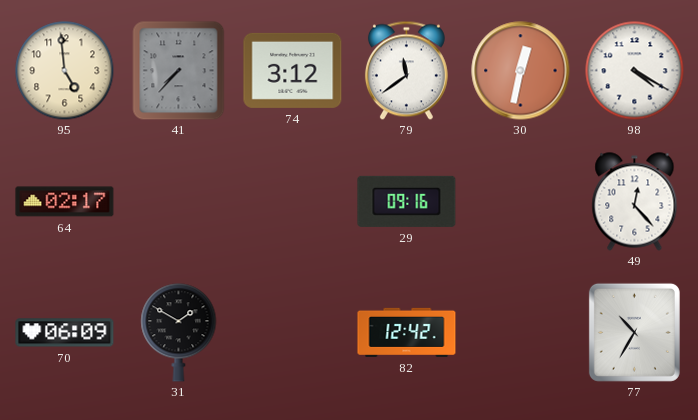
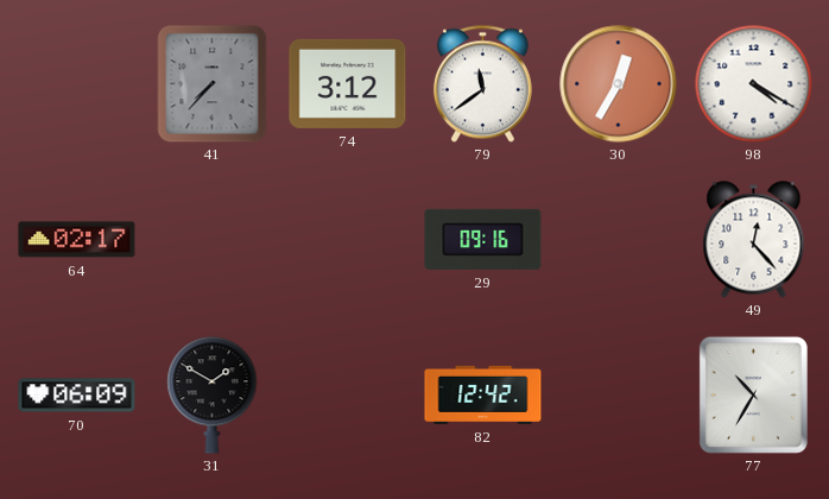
95: 4:59 -> none
30: 12:32 -> 12:35
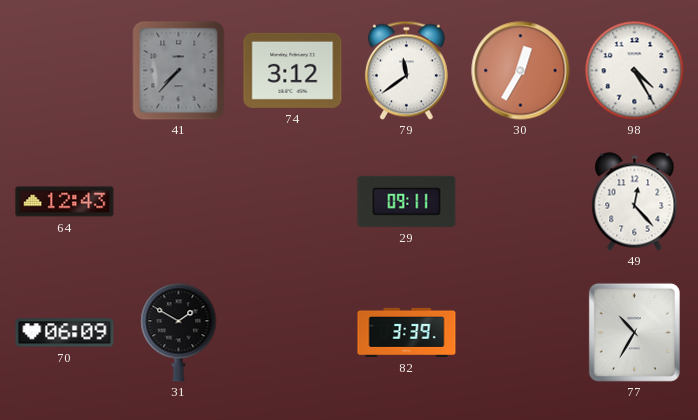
98: 4:20 -> 4:25
64: 02:17 -> 12:43
29: 09:16 -> 09:11
82: 12:42 -> 3:39
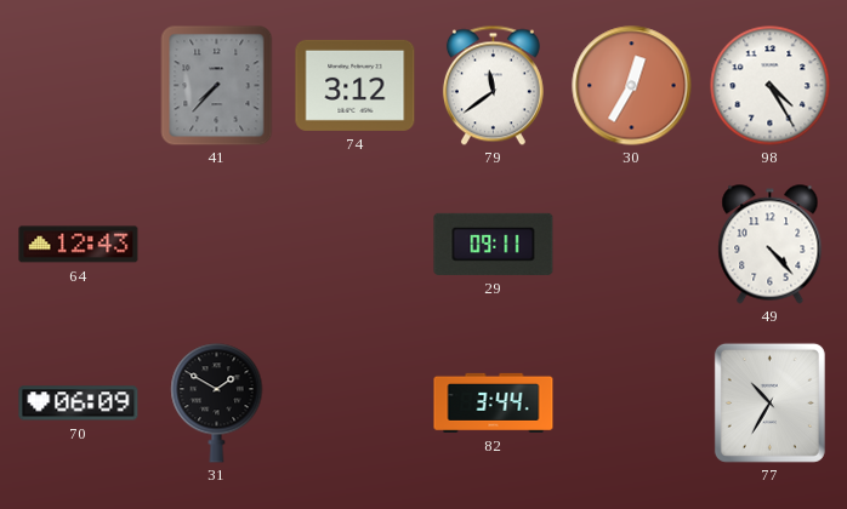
49: 12:23 -> 4:23
82: 3:39 -> 3:44
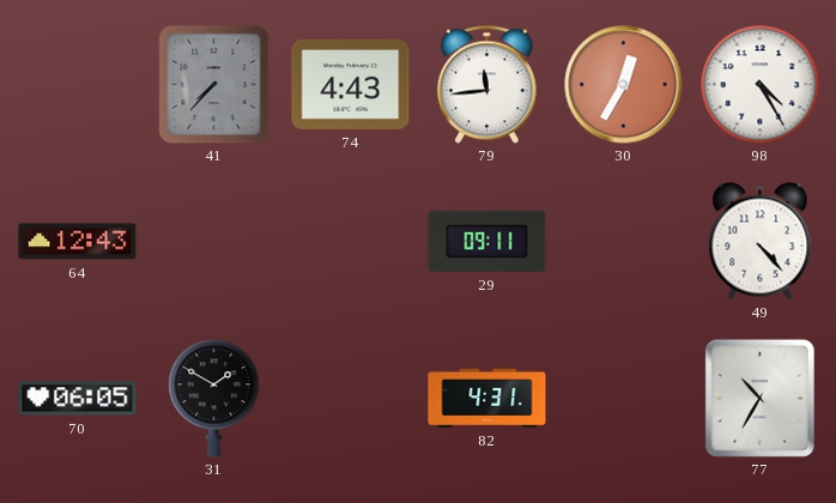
74: 3:12 -> 4:43
79: 11:39 -> 11:44
70: 06:09 -> 06:05
82: 3:44 -> 4:31
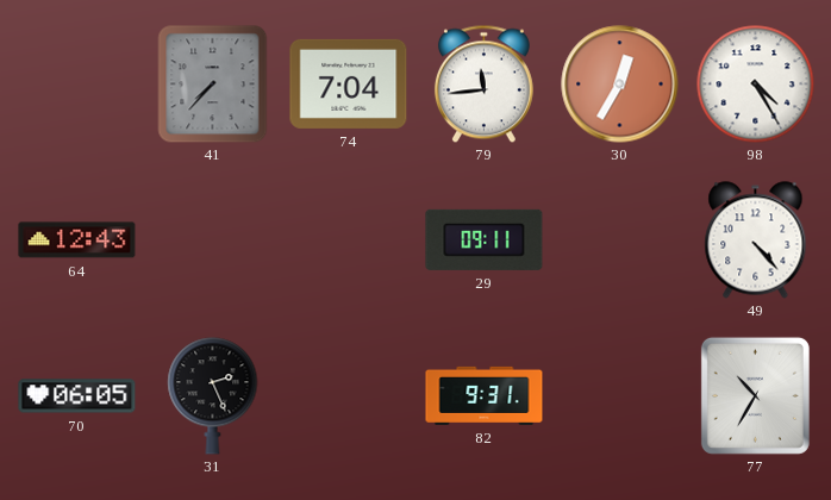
74: 4:43 -> 7:04
31: 1:50 -> 2:26
82: 4:31 -> 9:31
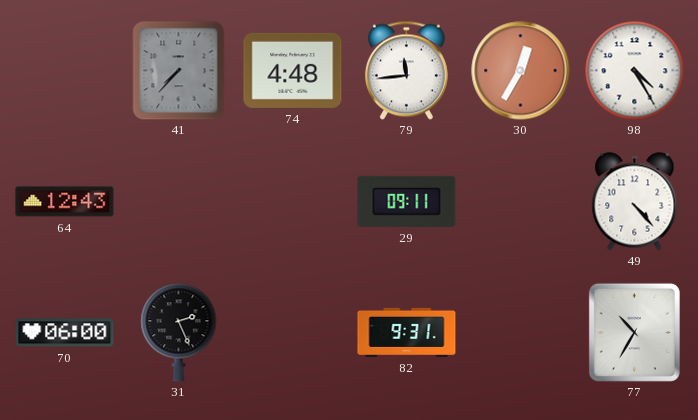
74: 7:04 -> 4:48
70: 06:05 -> 06:00
